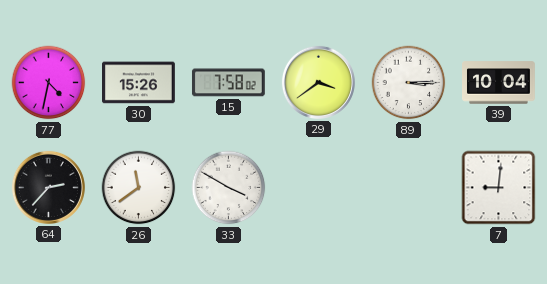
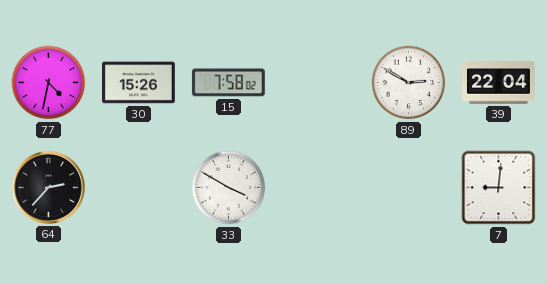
29: 3:39 -> none
89: 3:15 -> 2:50
39: 10:04 -> 22:04
26: 11:39 -> none
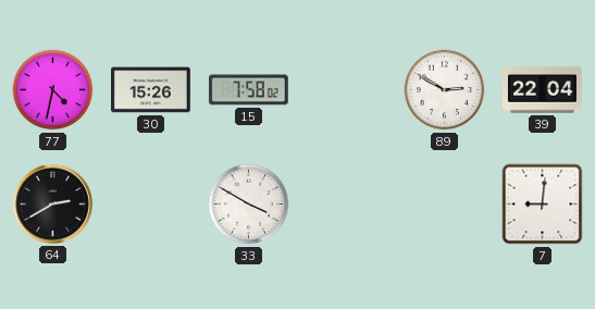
64: 2:37 -> 2:40
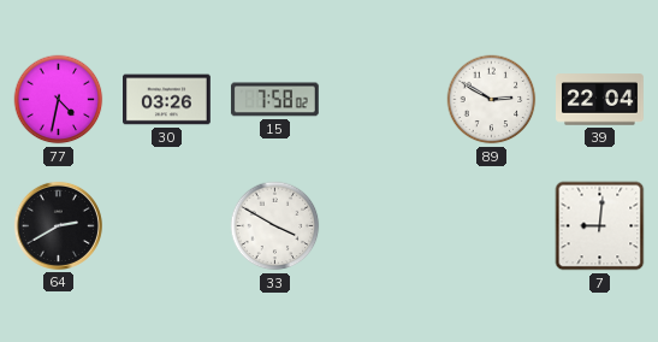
30: 15:26 -> 03:26
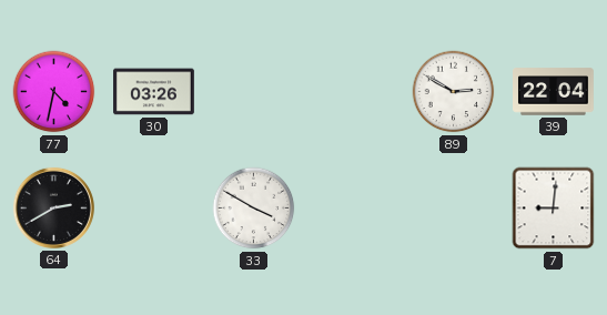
15: 7:58 -> none
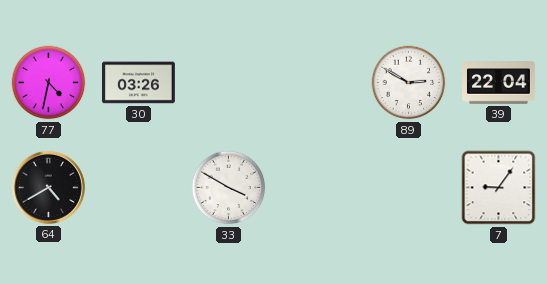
64: 2:40 -> 4:40
7: 9:01 -> 9:06
